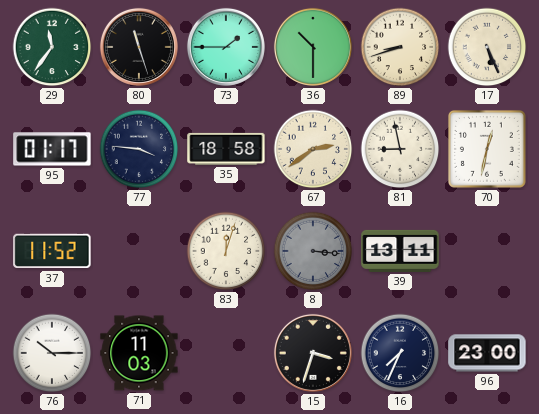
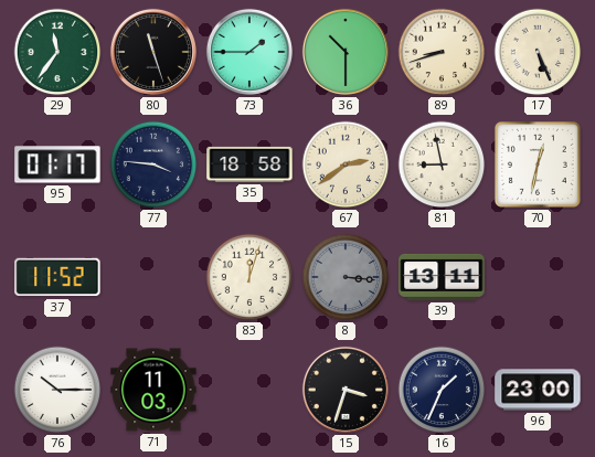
16: 7:34 -> 1:34
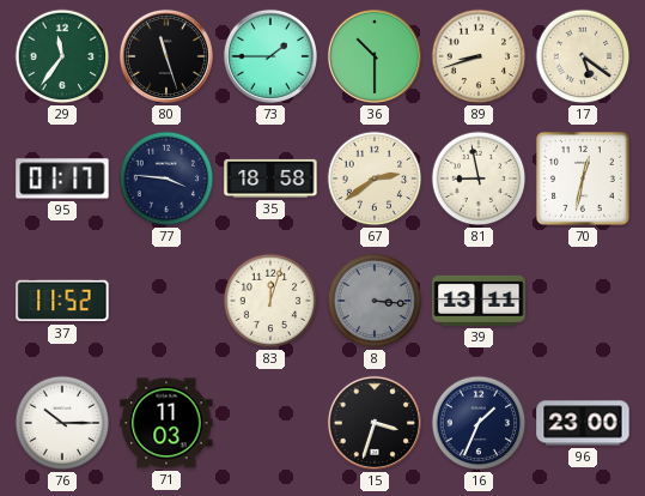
17: 5:26 -> 5:21
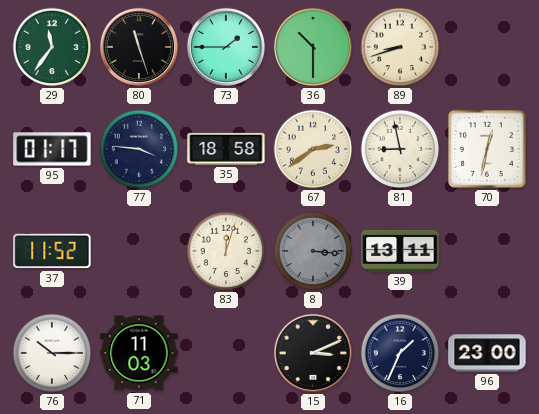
17: 5:21 -> none
15: 3:33 -> 3:11
